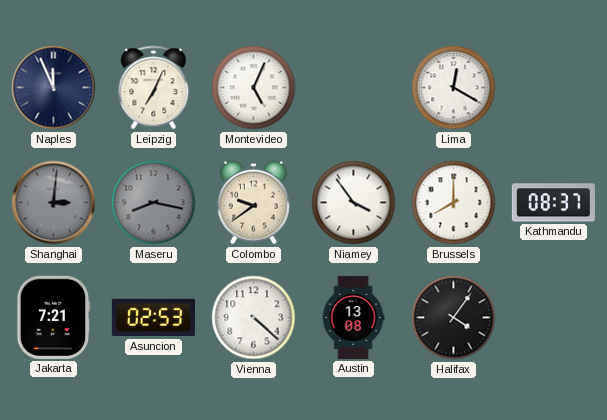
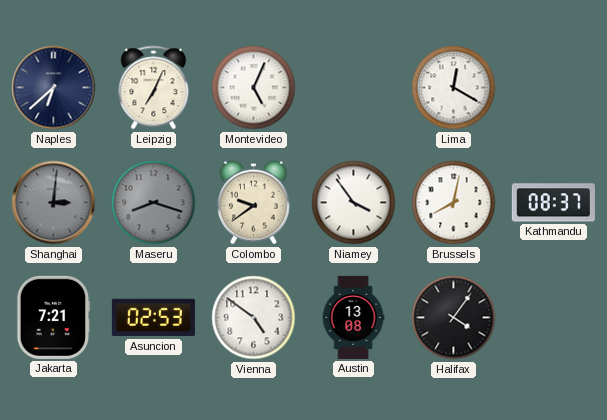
Naples: 11:56 -> 6:38
Maseru: 8:17 -> 8:18
Brussels: 8:00 -> 8:02
Vienna: 4:22 -> 4:51
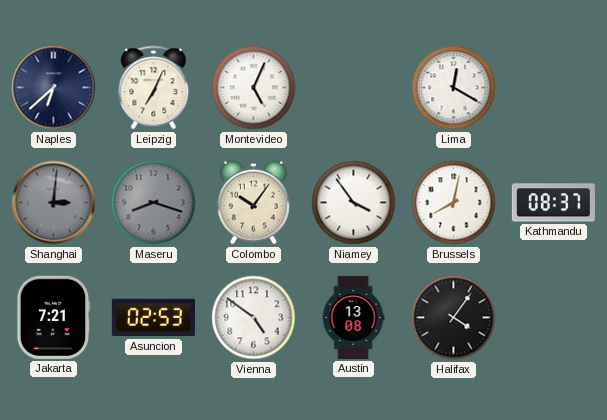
Colombo: 9:39 -> 10:06
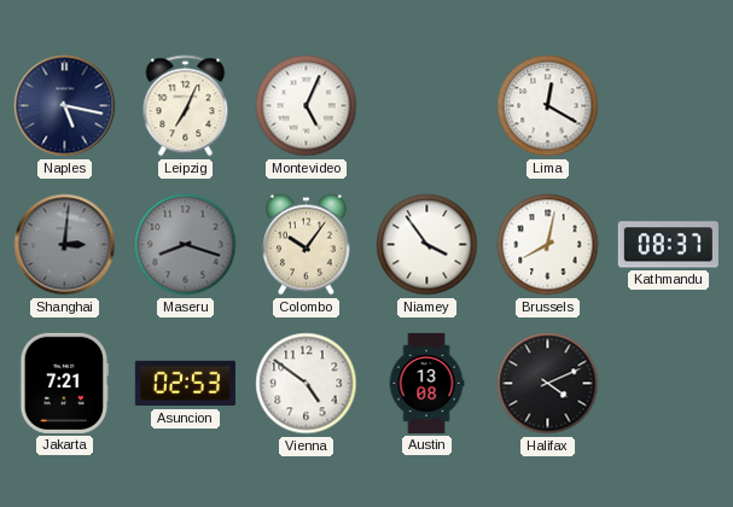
Naples: 6:38 -> 5:17
Halifax: 4:06 -> 4:11
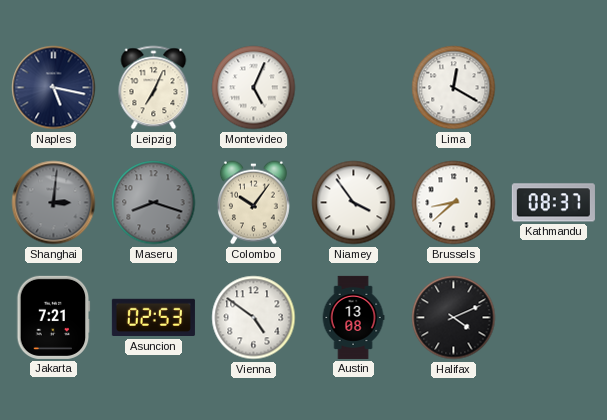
Brussels: 8:02 -> 8:38
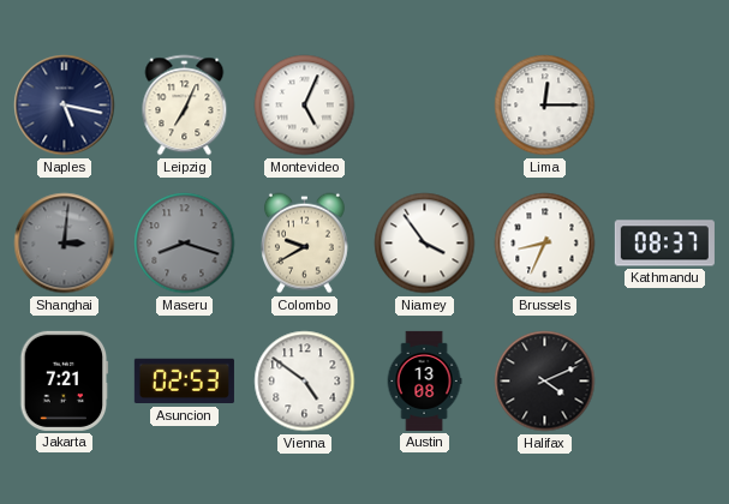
Lima: 12:20 -> 12:15
Colombo: 10:06 -> 9:40
Brussels: 8:38 -> 8:34
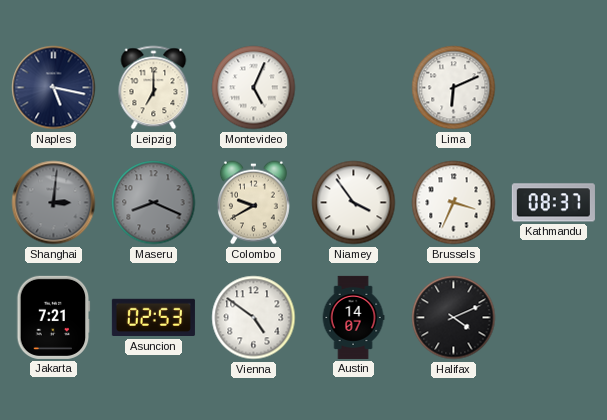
Leipzig: 7:04 -> 7:00
Lima: 12:15 -> 6:11
Maseru: 8:18 -> 8:19
Brussels: 8:34 -> 3:34
Austin: 13:08 -> 14:07
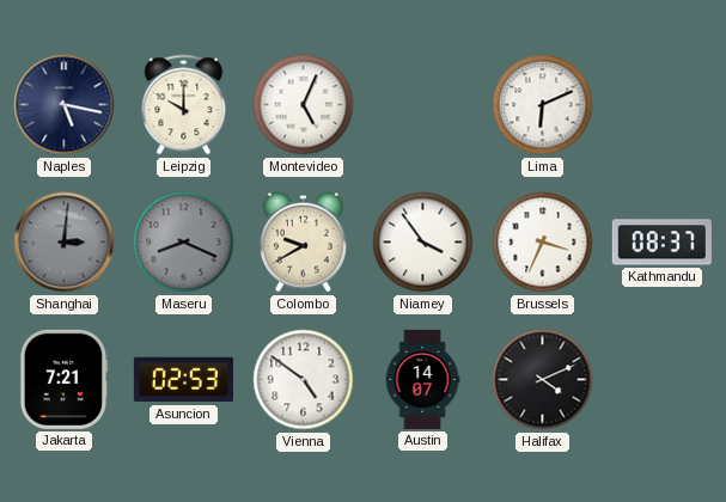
Leipzig: 7:00 -> 10:00
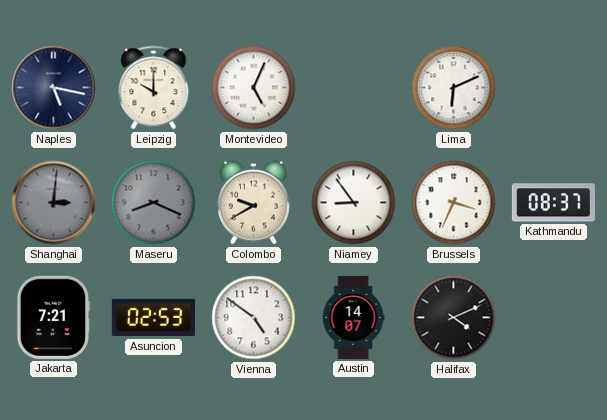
Niamey: 3:54 -> 8:54
